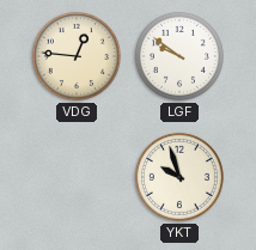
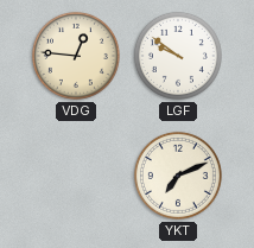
YKT: 9:57 -> 7:11
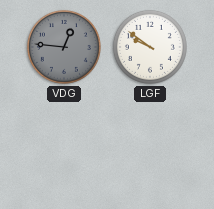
VDG dial: cream -> grey
YKT: 7:11 -> none
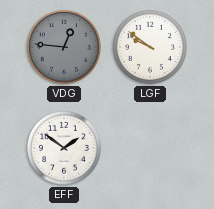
EFF: none -> 1:51
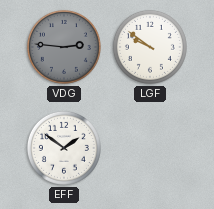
VDG: 12:46 -> 2:46
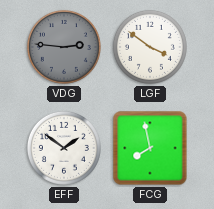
LGF: 9:51 -> 3:51
FCG: none -> 7:58
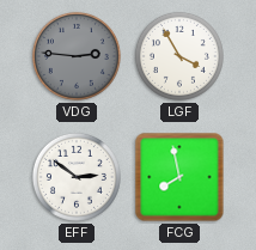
LGF: 3:51 -> 3:55
EFF: 1:51 -> 2:51
